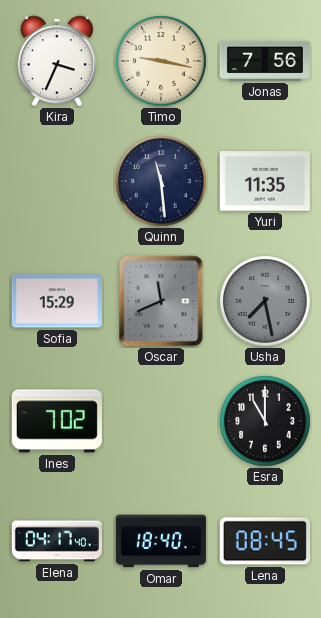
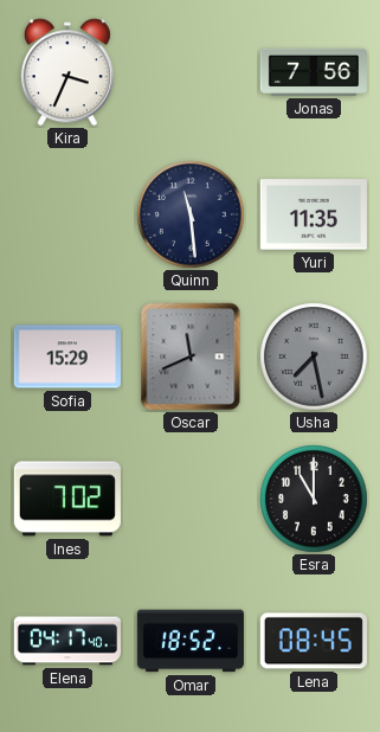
Timo: 9:17 -> none
Omar: 18:40 -> 18:52
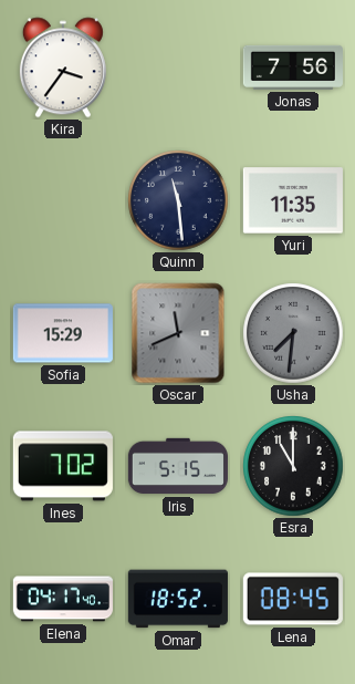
Kira: 3:34 -> 3:36
Usha: 7:28 -> 7:31
Iris: none -> 5:15
